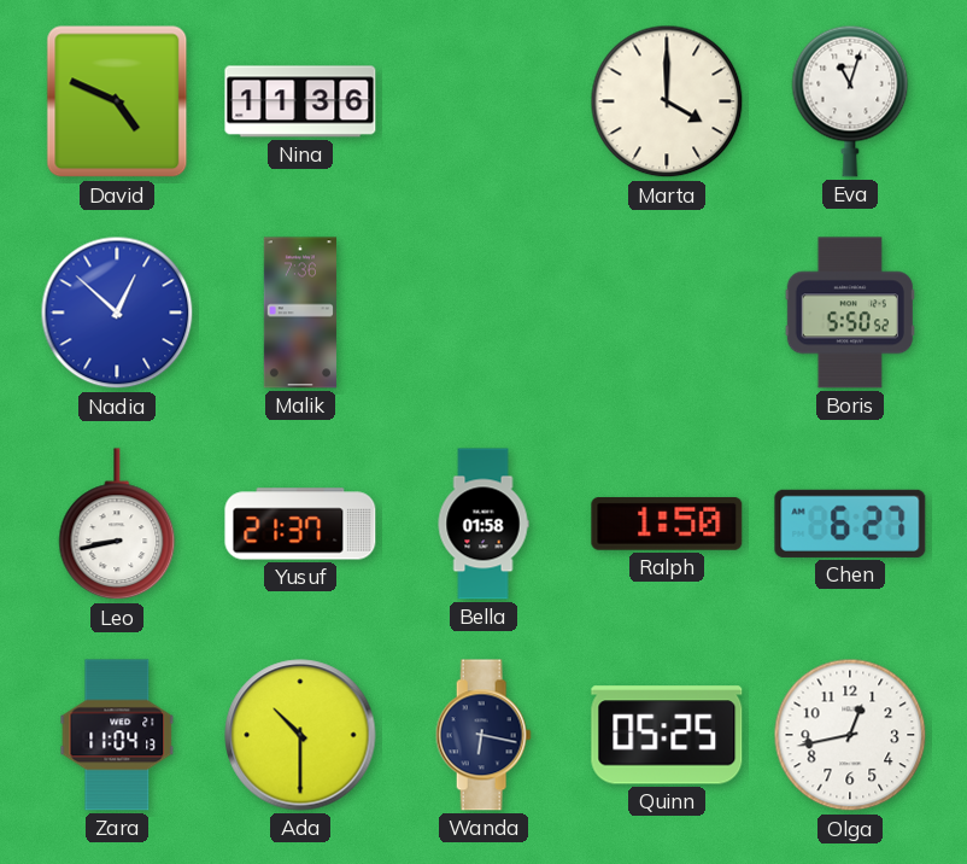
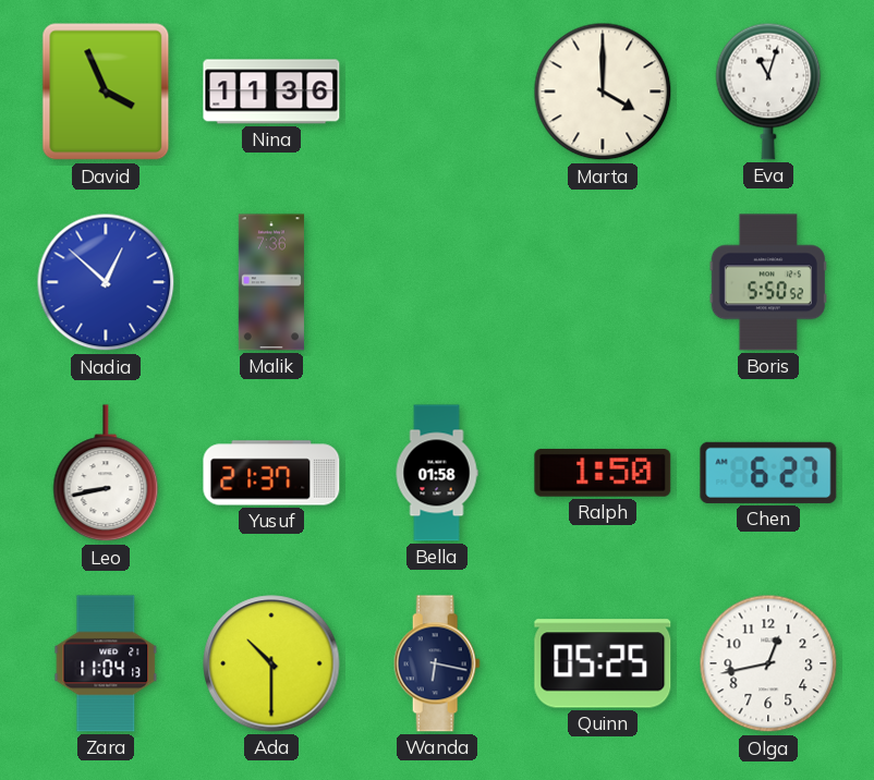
David: 4:49 -> 3:56
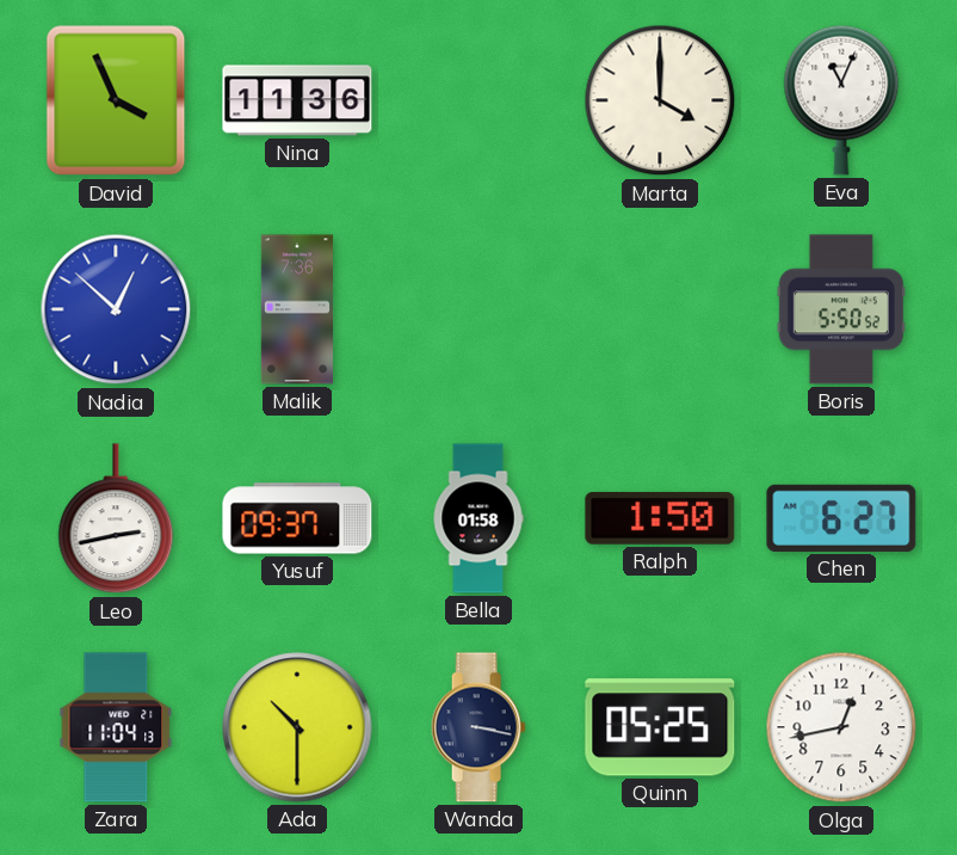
Eva: 11:03 -> 11:04
Leo: 8:43 -> 2:43
Yusuf: 21:37 -> 09:37
Wanda: 6:17 -> 3:17
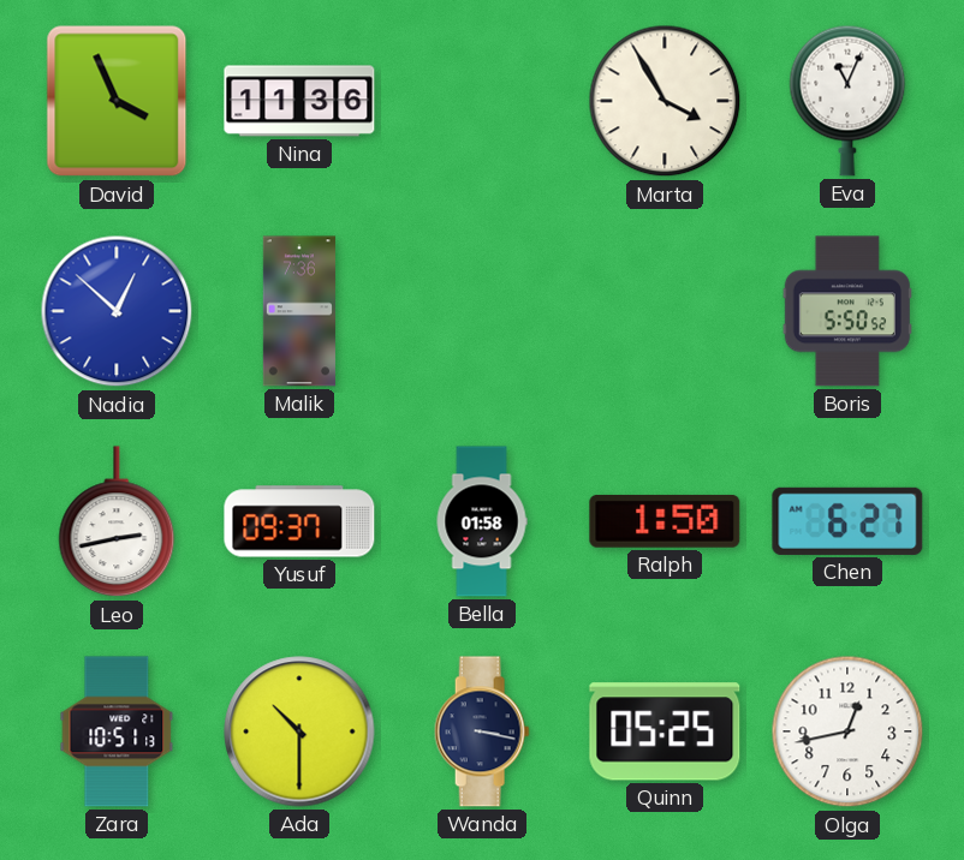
Marta: 4:00 -> 3:55
Zara: 11:04 -> 10:51
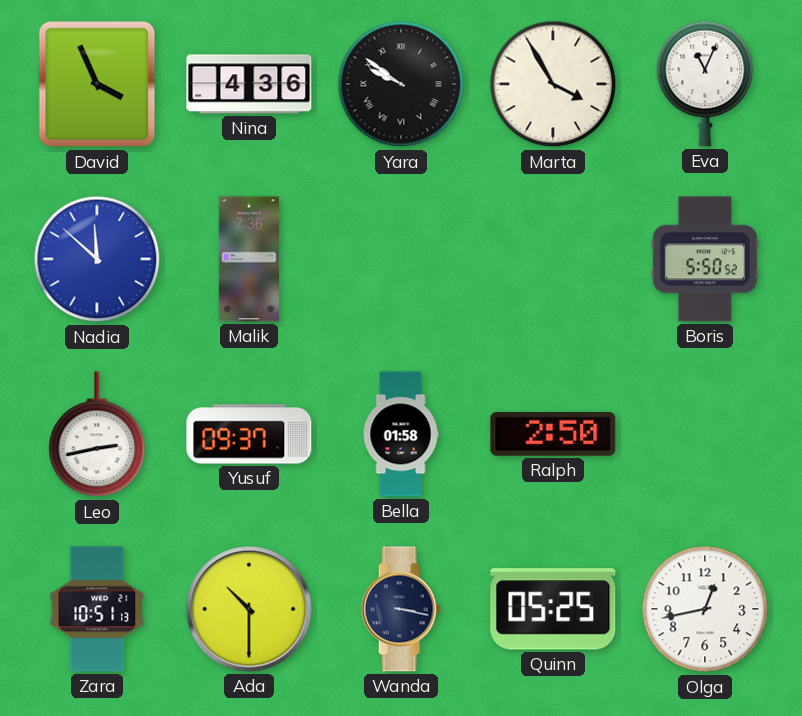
Nina: 11:36 -> 4:36
Yara: none -> 9:51
Nadia: 12:52 -> 11:52
Ralph: 1:50 -> 2:50
Chen: 6:27 -> none
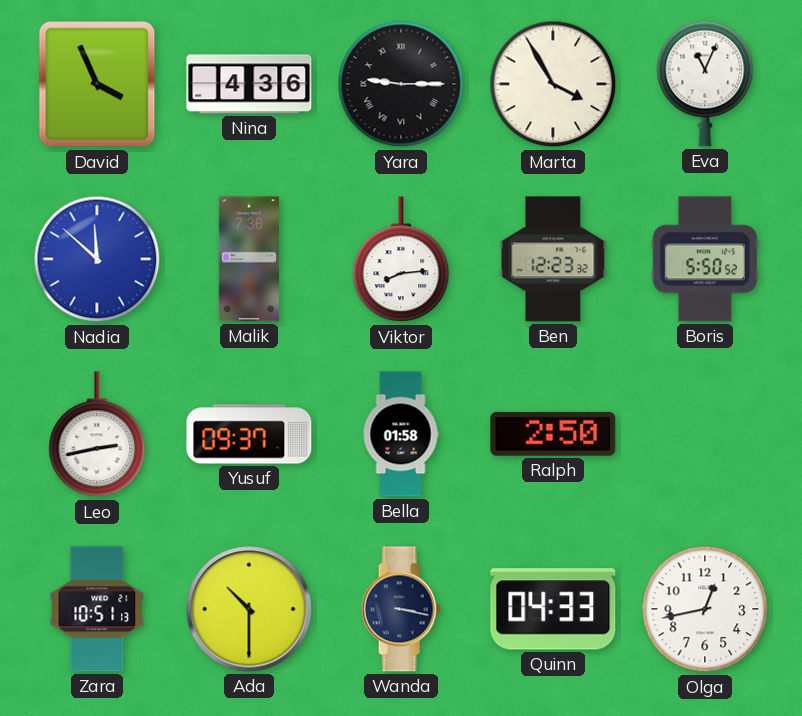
Yara: 9:51 -> 9:15
Viktor: none -> 8:14
Ben: none -> 12:23
Quinn: 05:25 -> 04:33
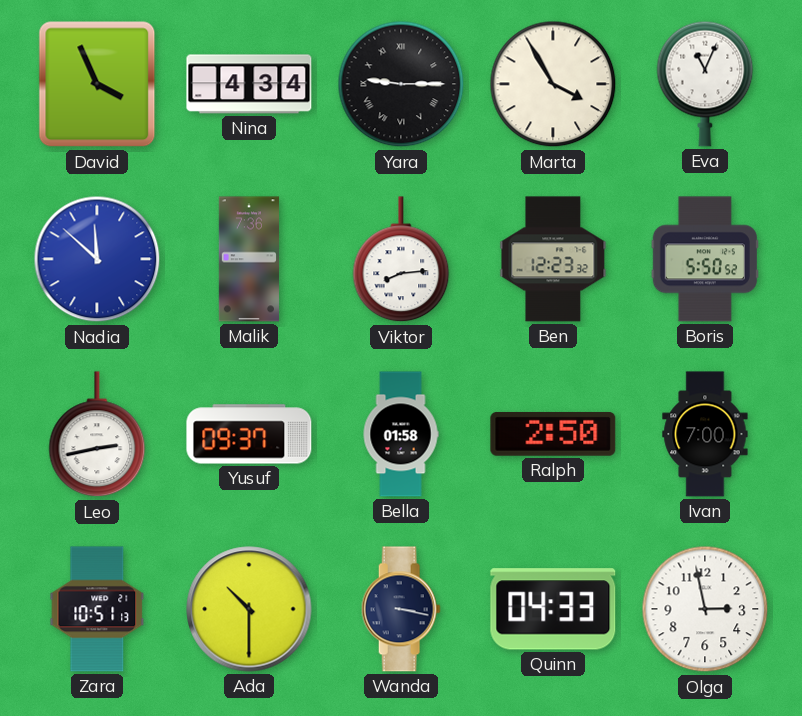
Nina: 4:36 -> 4:34
Ivan: none -> 7:00
Olga: 12:43 -> 2:58
